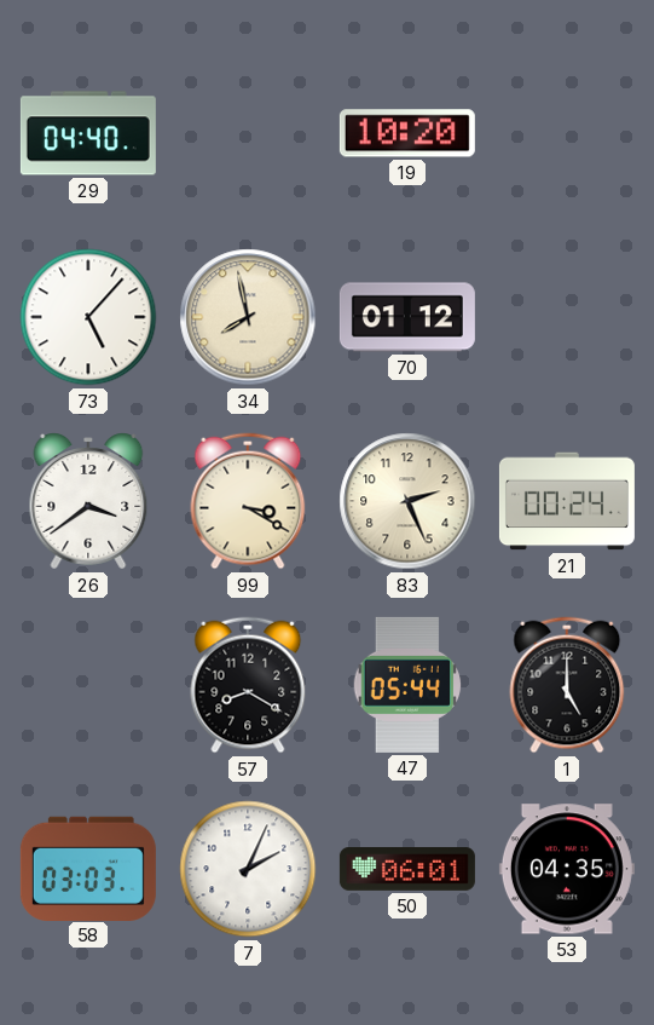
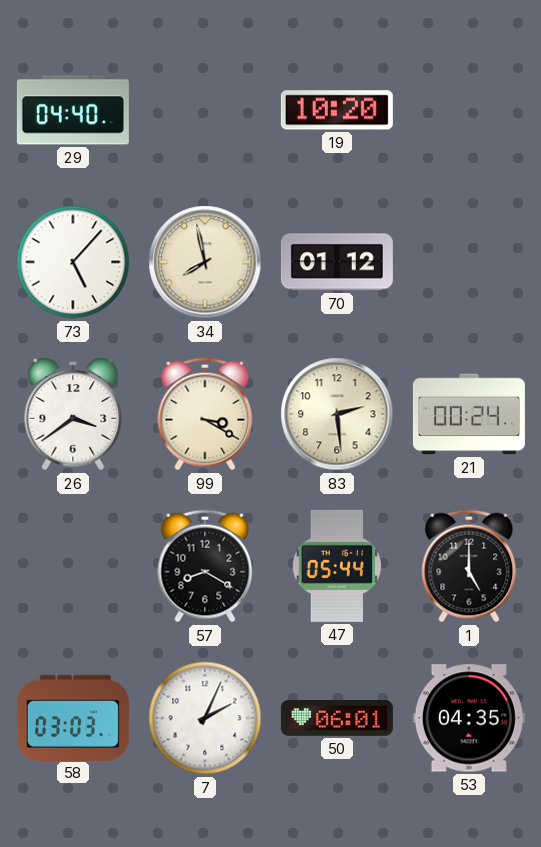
83: 2:26 -> 2:29
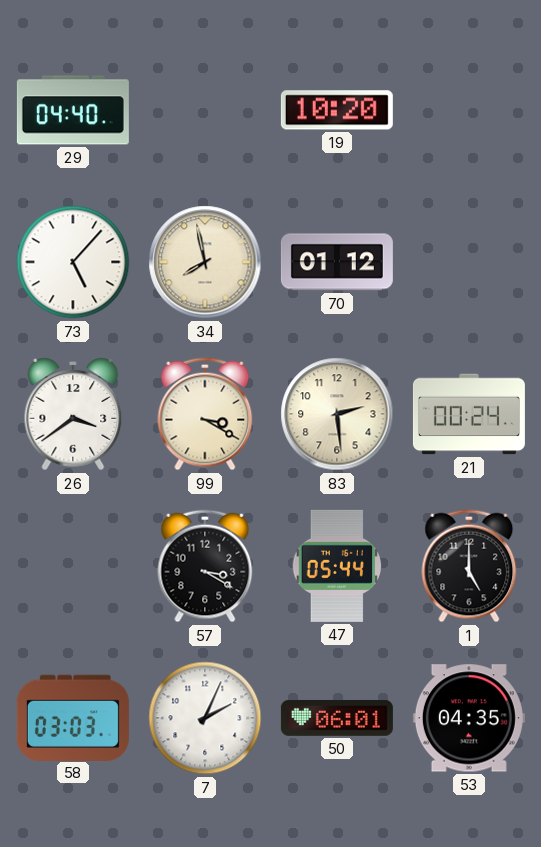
57: 8:20 -> 3:20
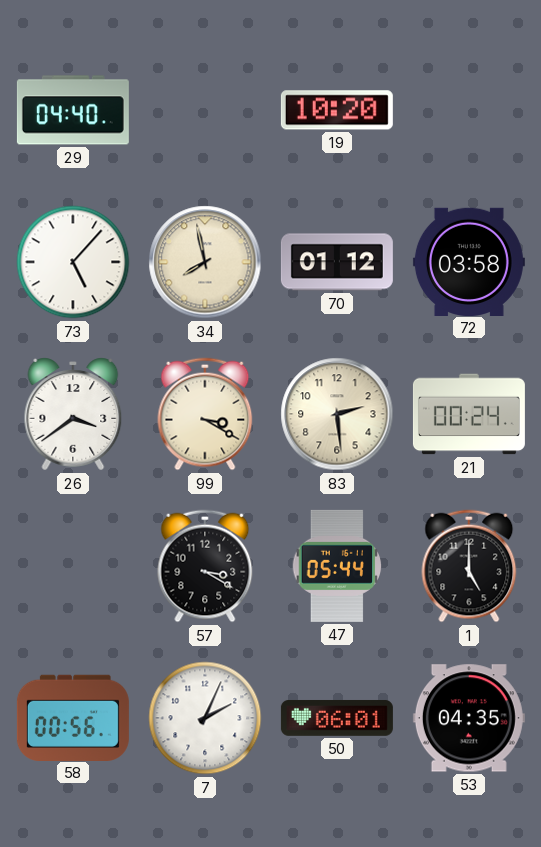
72: none -> 03:58
58: 03:03 -> 00:56
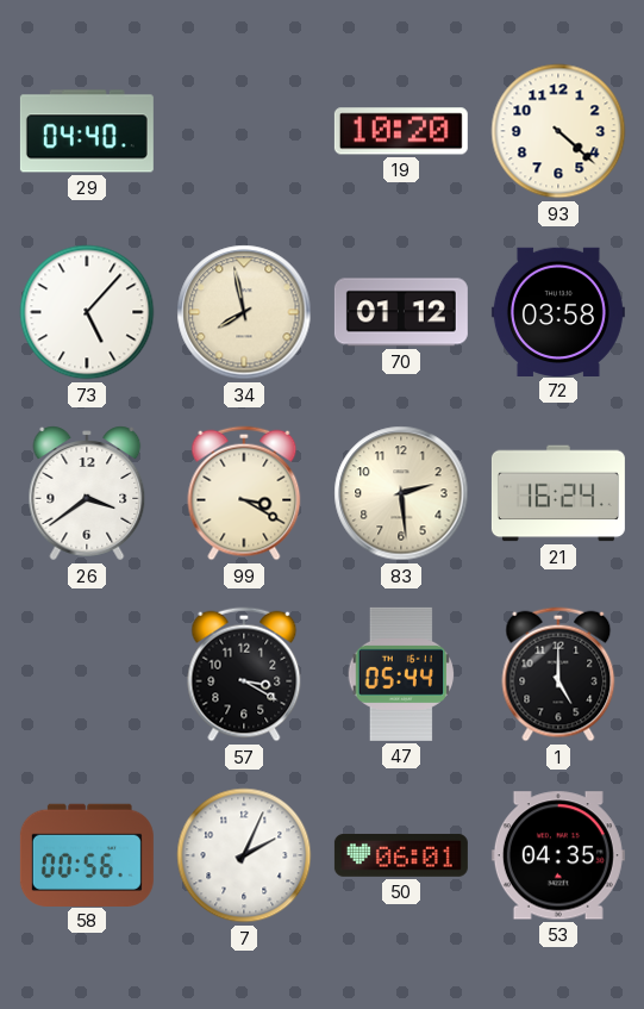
93: none -> 4:22
21: 00:24 -> 16:24
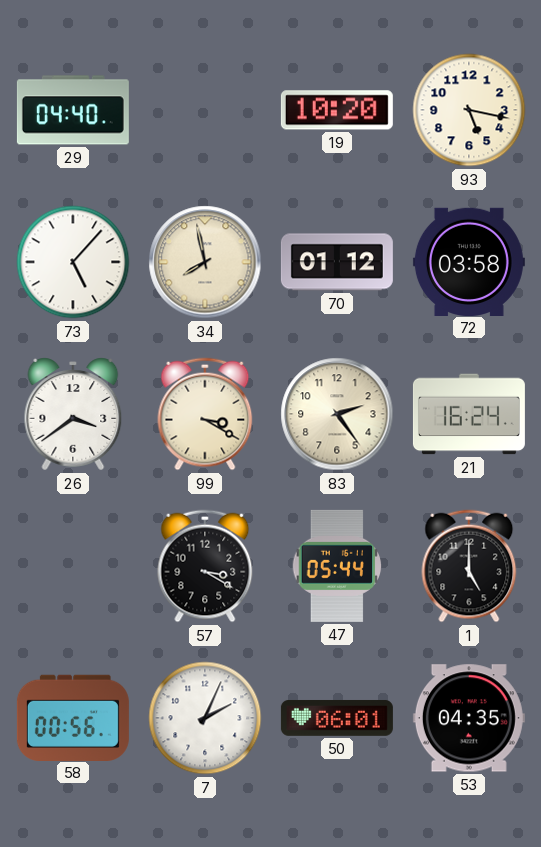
93: 4:22 -> 5:17
83: 2:29 -> 2:24
